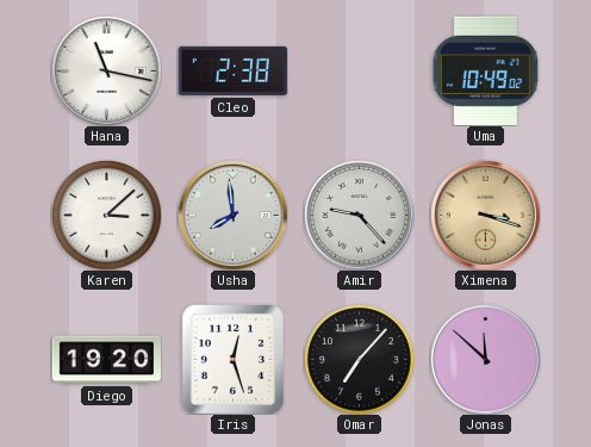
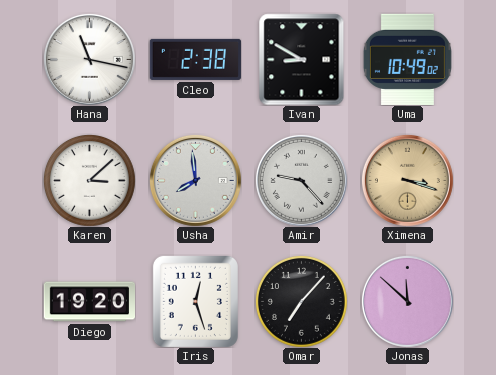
Ivan: none -> 8:50
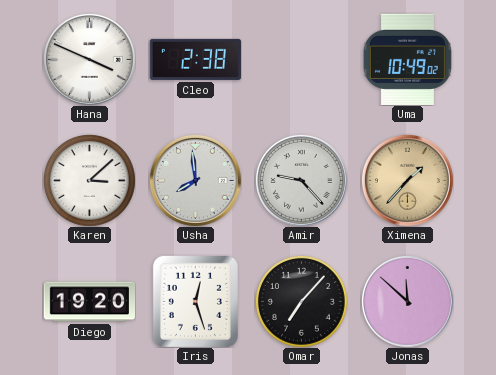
Hana: 11:17 -> 3:49
Ivan: 8:50 -> none
Ximena: 3:18 -> 1:37
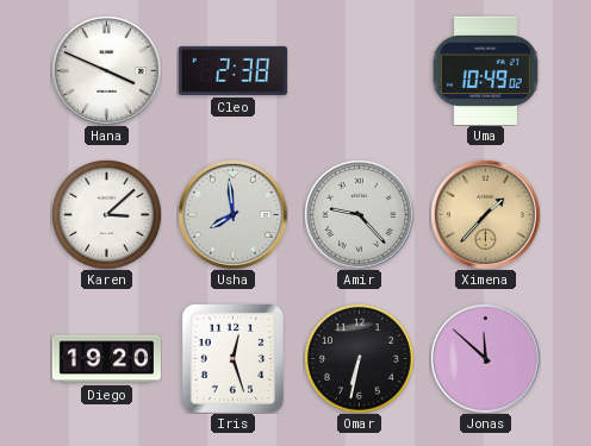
Omar: 7:07 -> 6:32
